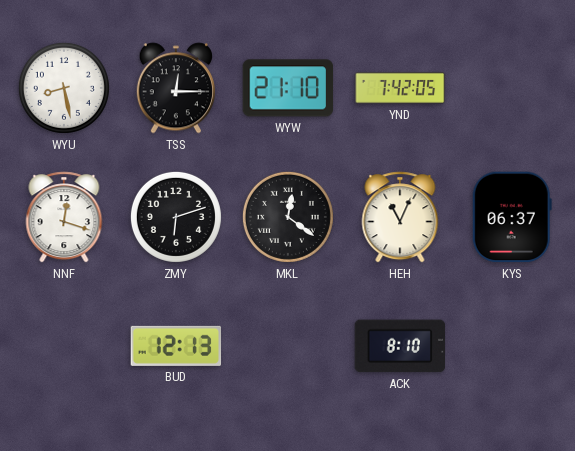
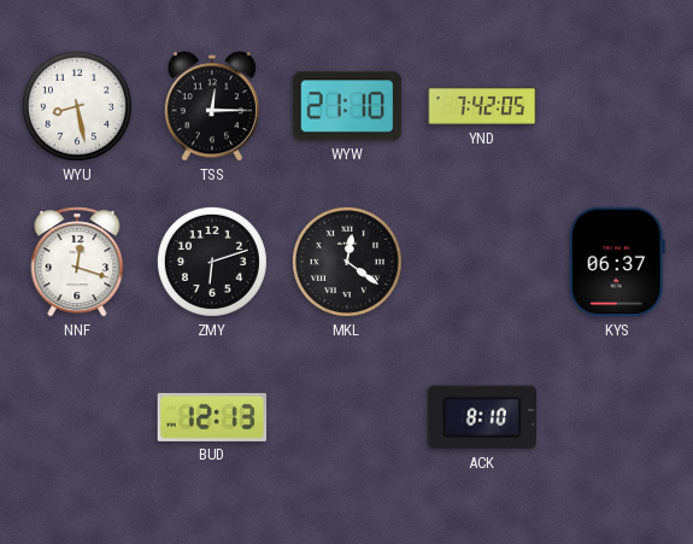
HEH: 11:04 -> none
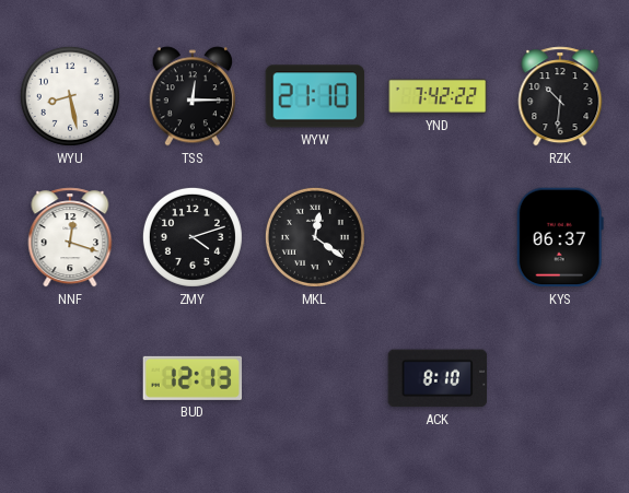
YND: 7:42:05 -> 7:42:22
RZK: none -> 10:31
ZMY: 6:12 -> 4:12
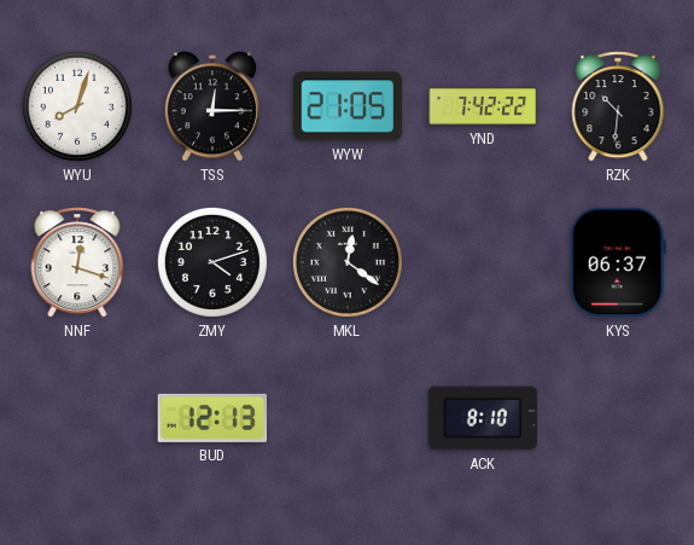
WYU: 8:28 -> 8:03
WYW: 21:10 -> 21:05
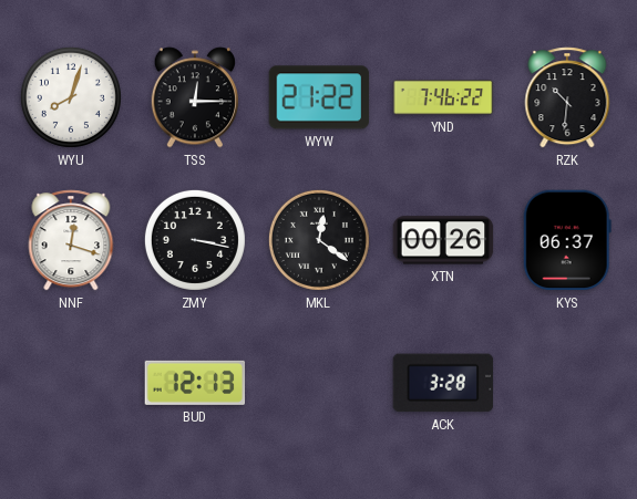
WYW: 21:05 -> 21:22
YND: 7:42 -> 7:46
ZMY: 4:12 -> 3:17
XTN: none -> 00:26
ACK: 8:10 -> 3:28
